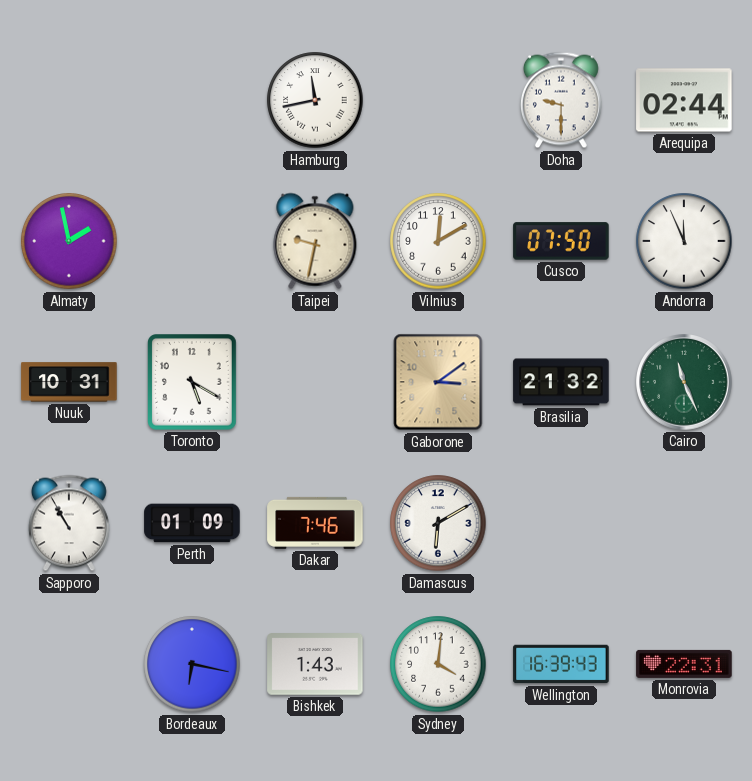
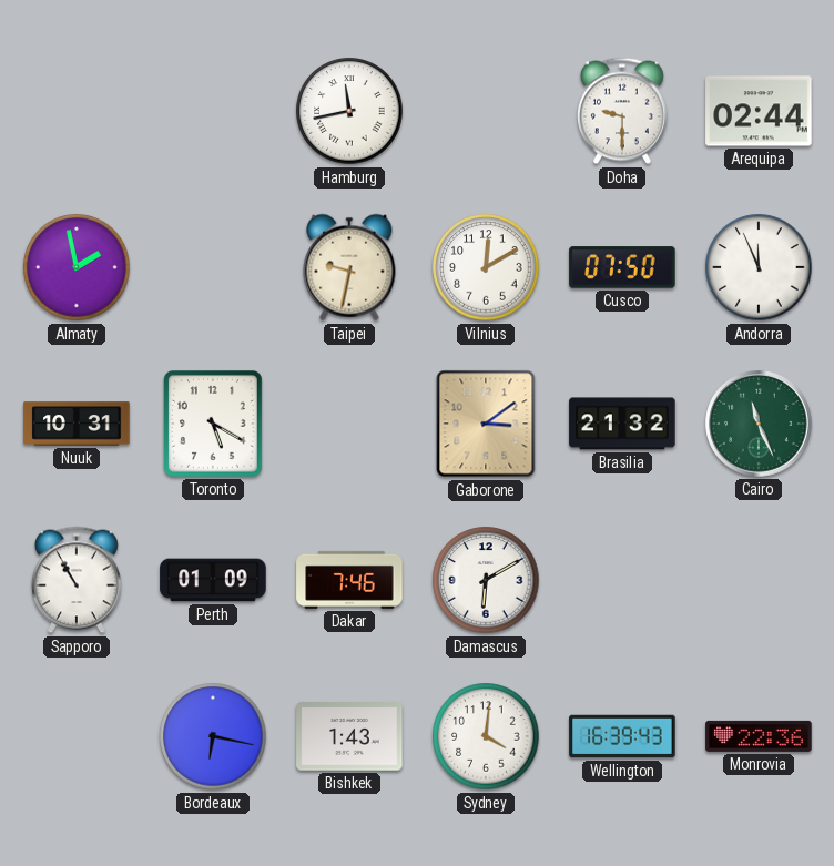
Monrovia: 22:31 -> 22:36
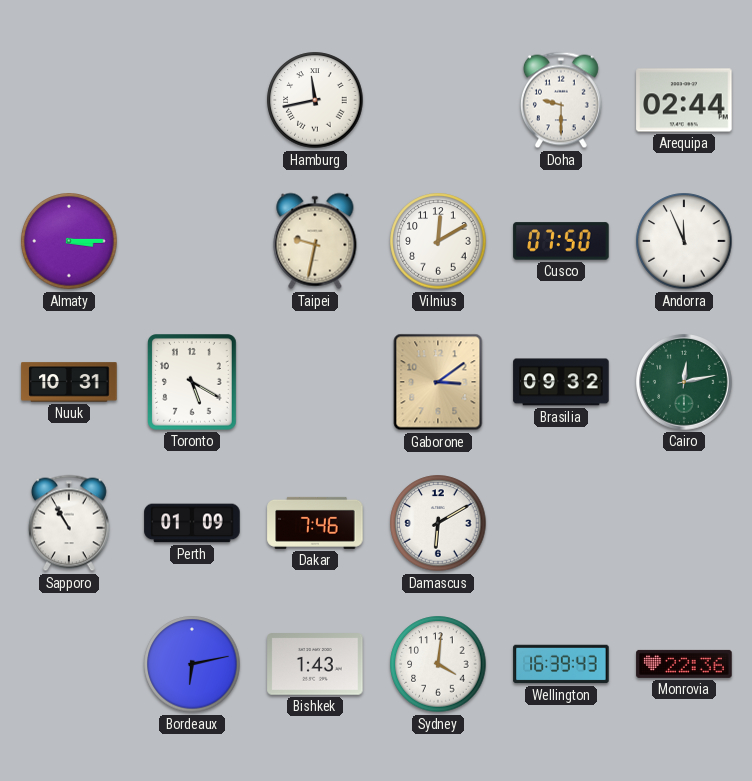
Almaty: 1:58 -> 3:15
Brasilia: 21:32 -> 09:32
Cairo: 11:26 -> 12:13
Bordeaux: 6:17 -> 6:13
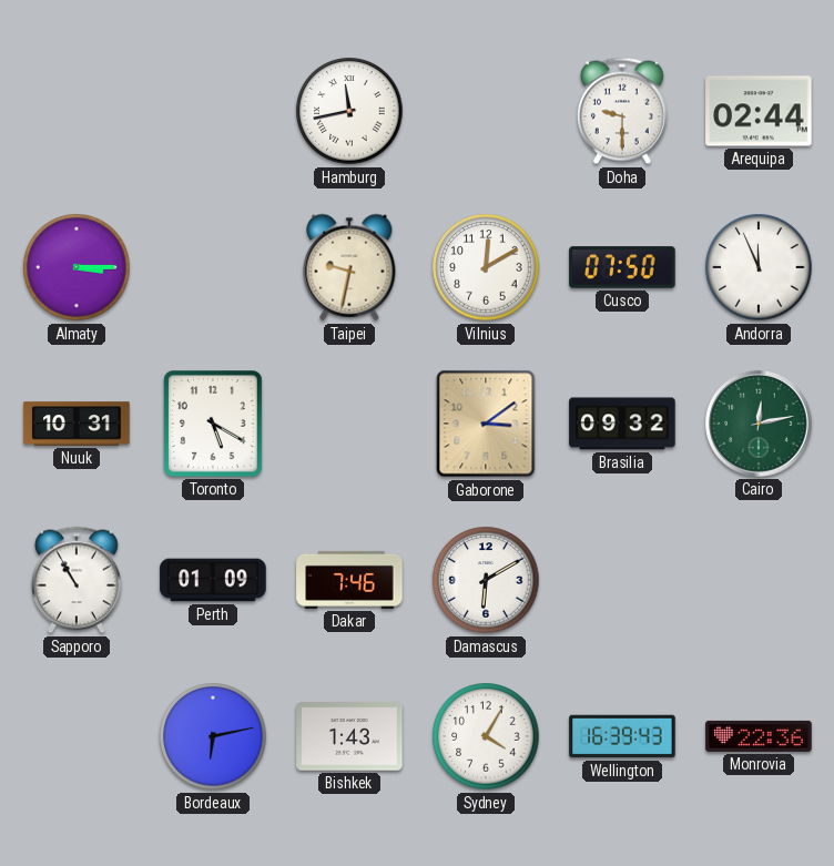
Sydney: 4:01 -> 4:05
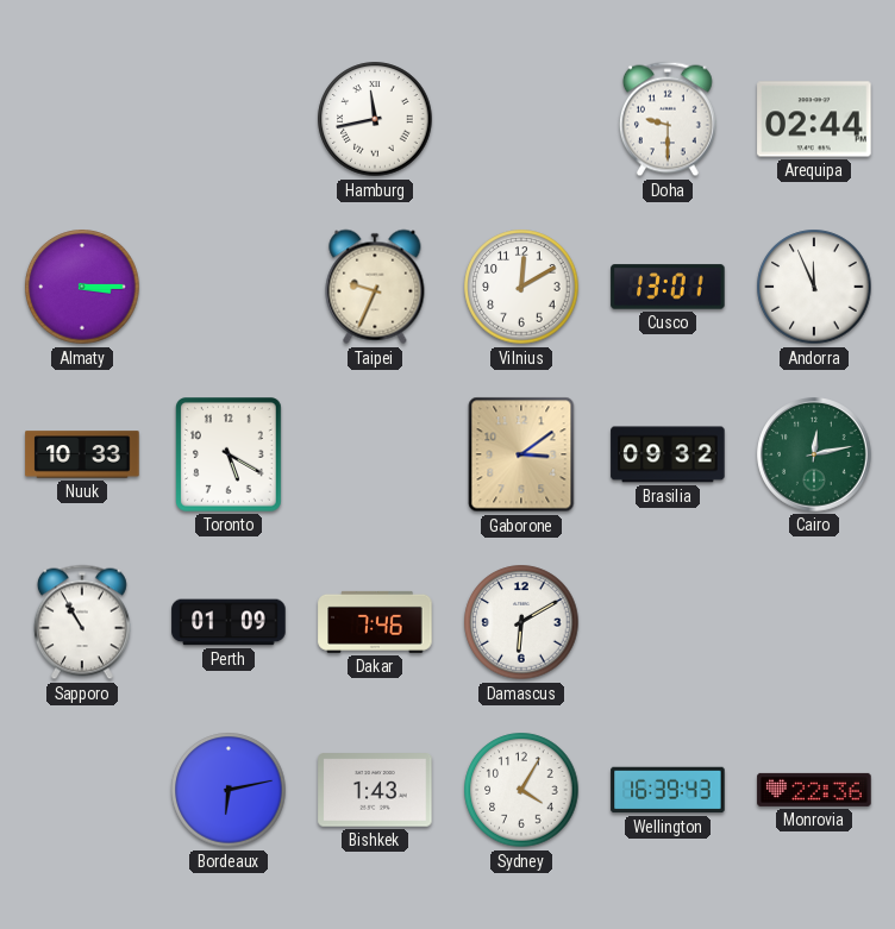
Taipei: 9:32 -> 9:34
Cusco: 07:50 -> 13:01
Nuuk: 10:31 -> 10:33
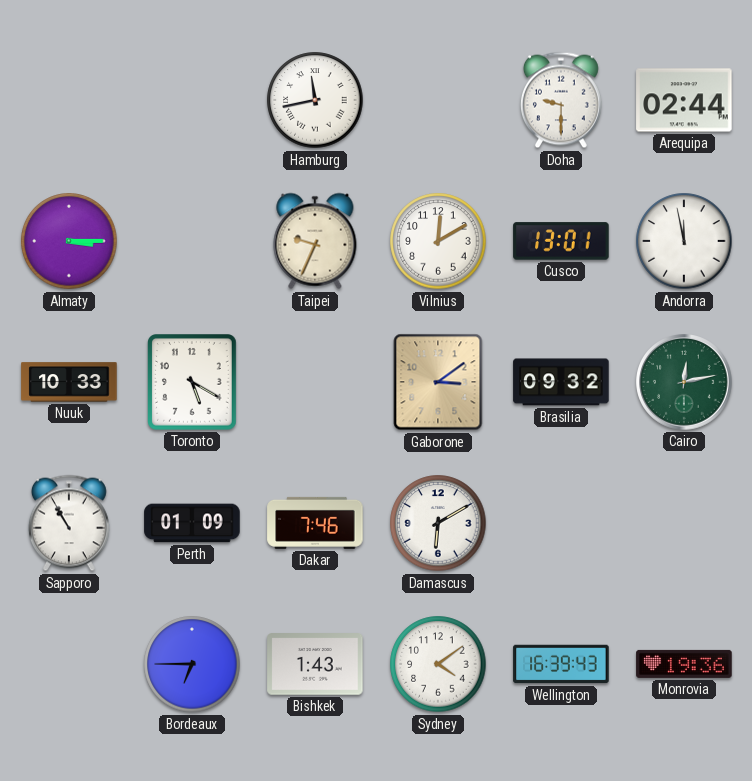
Andorra: 11:56 -> 11:58
Bordeaux: 6:13 -> 6:45
Sydney: 4:05 -> 4:09
Monrovia: 22:36 -> 19:36
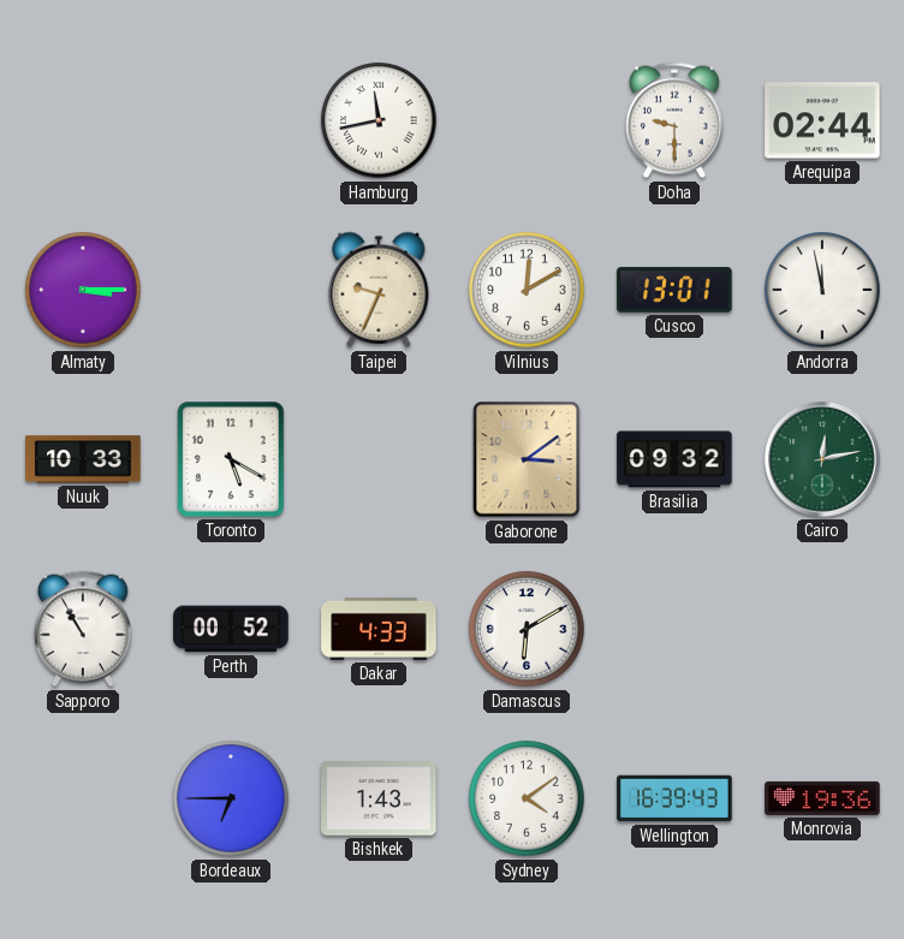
Perth: 01:09 -> 00:52
Dakar: 7:46 -> 4:33
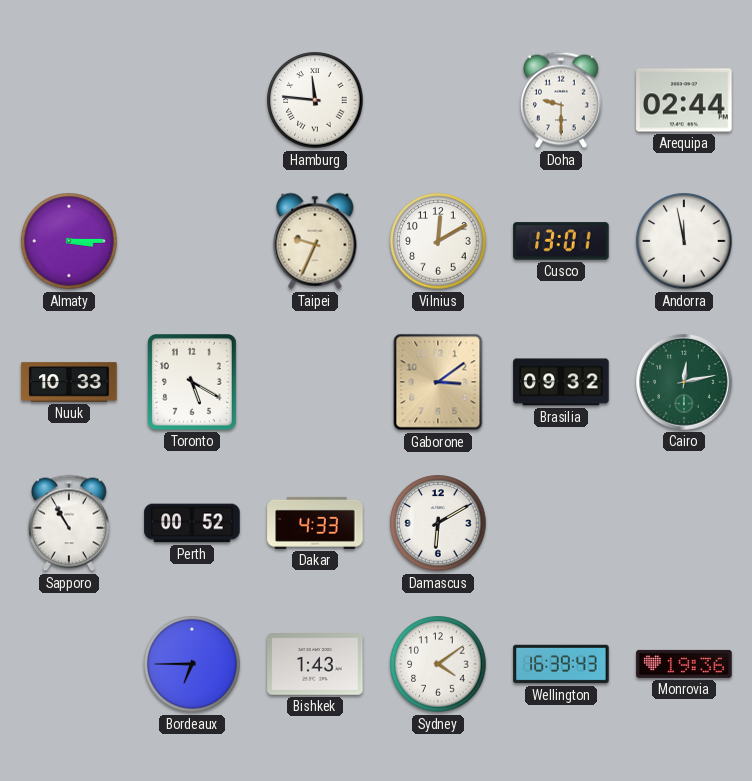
Hamburg: 11:43 -> 11:46
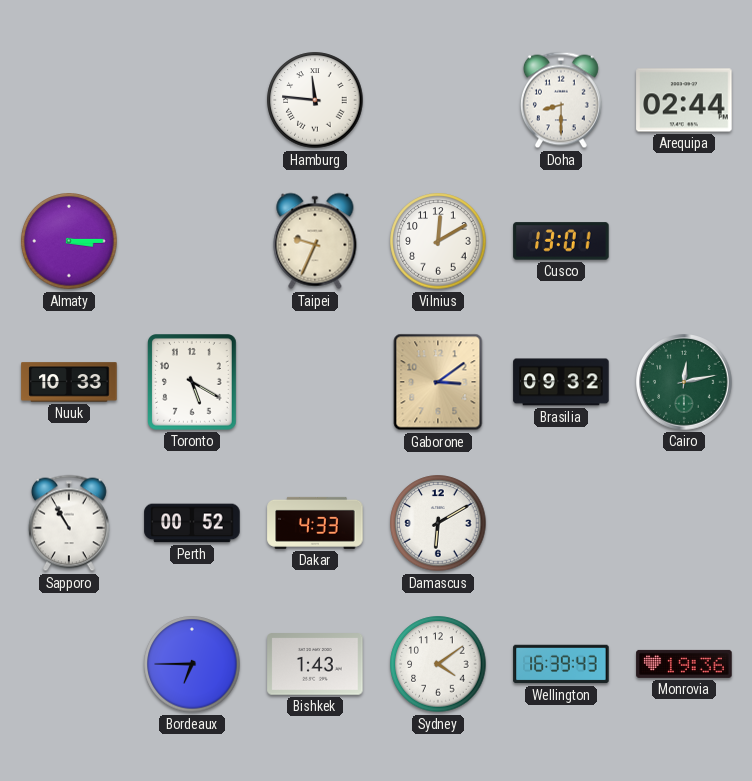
Doha: 9:30 -> 8:30
Andorra: 11:58 -> none
